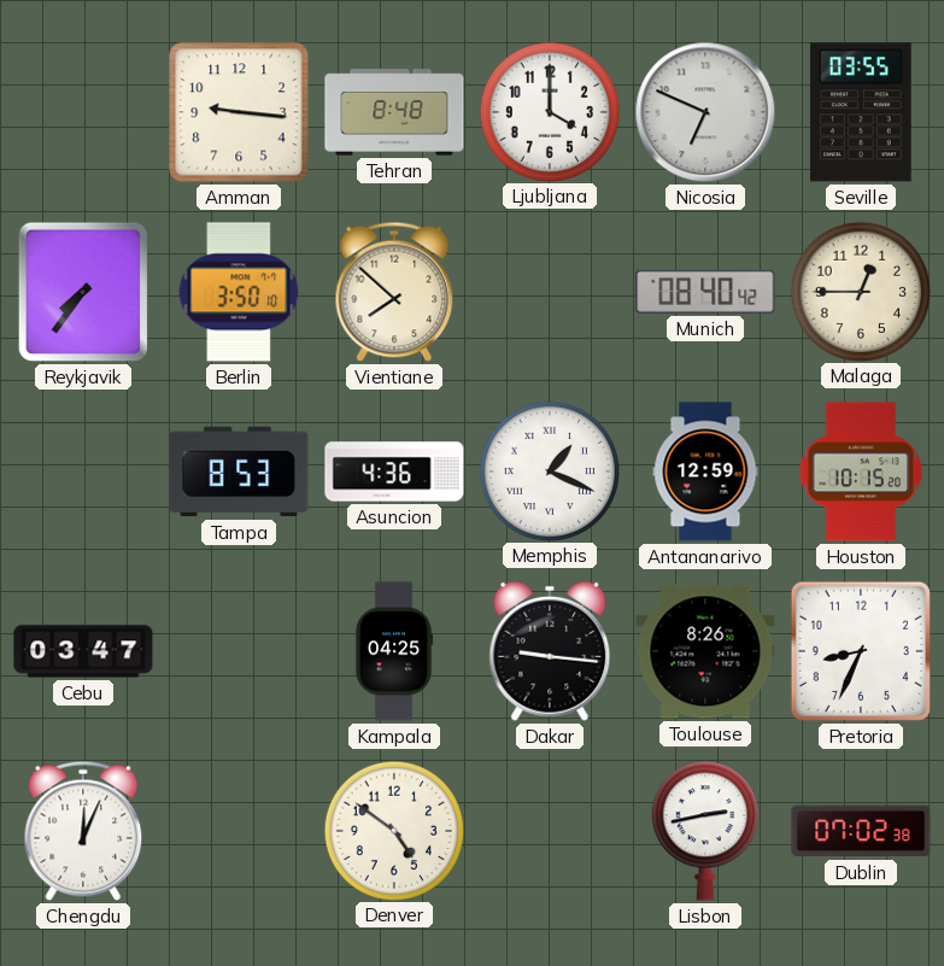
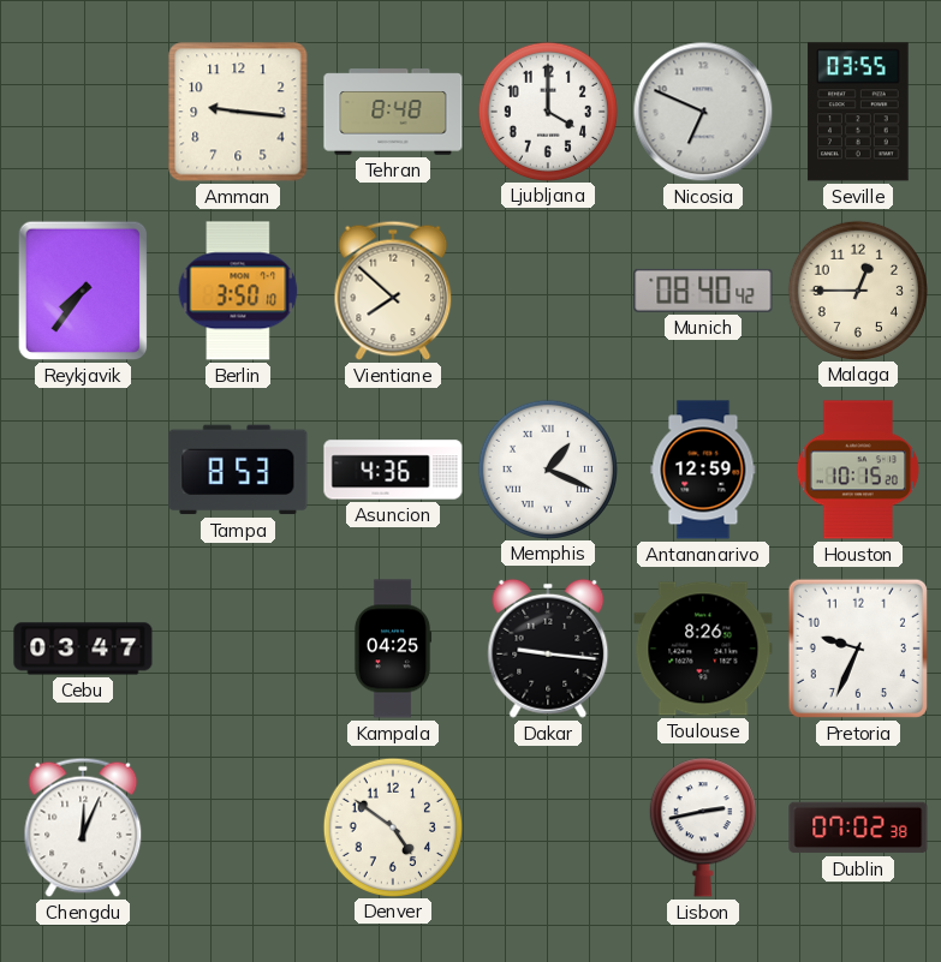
Pretoria: 8:34 -> 9:34
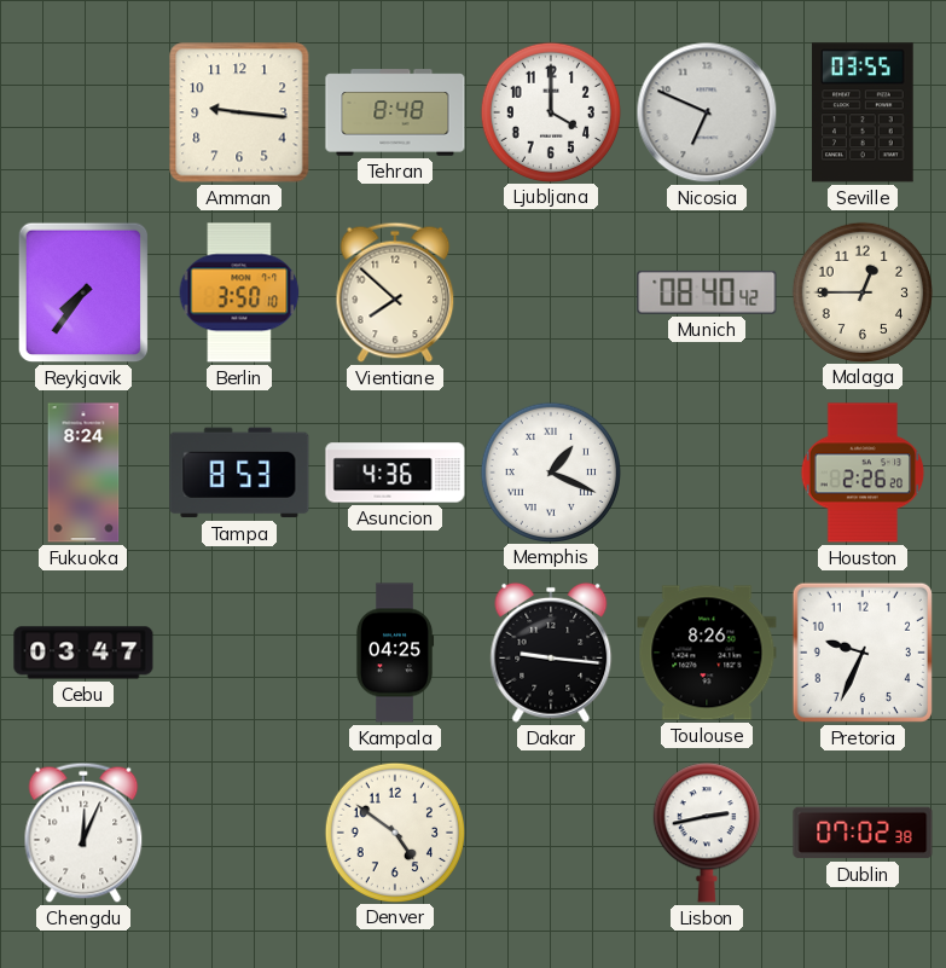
Fukuoka: none -> 8:24
Antananarivo: 12:59 -> none
Houston: 10:15 -> 2:26
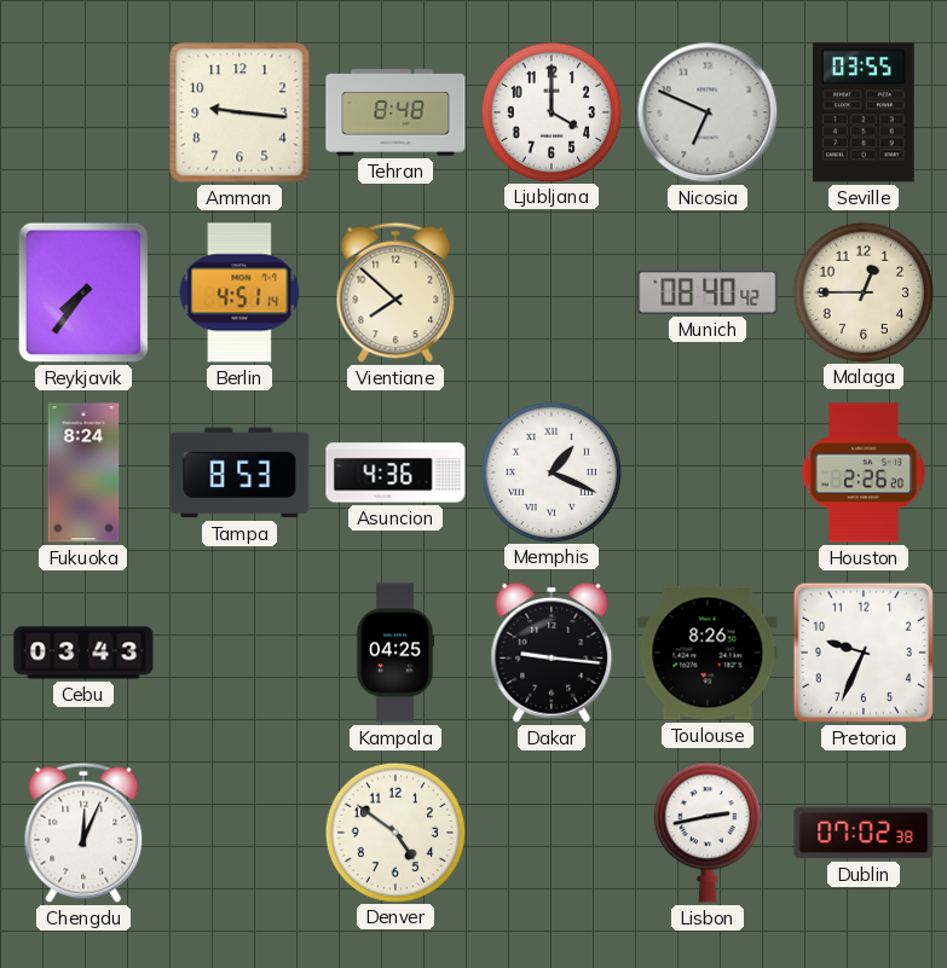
Berlin: 3:50 -> 4:51
Cebu: 03:47 -> 03:43
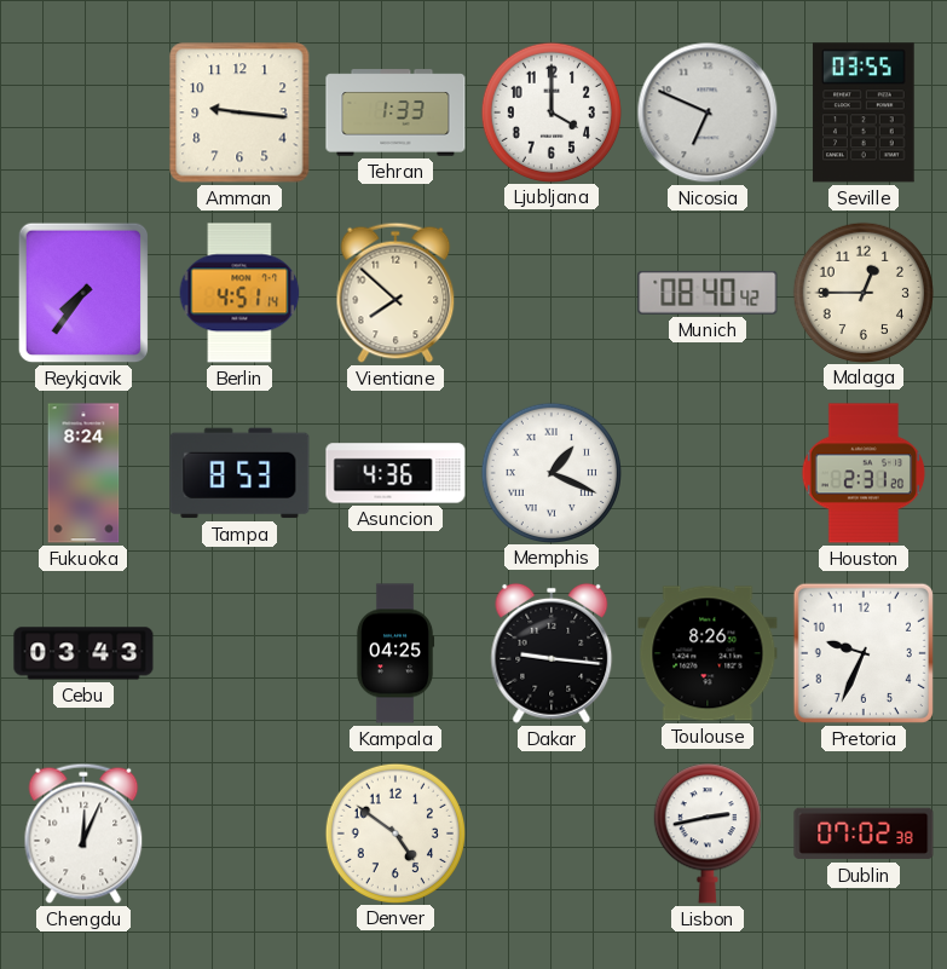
Tehran: 8:48 -> 1:33
Houston: 2:26 -> 2:31
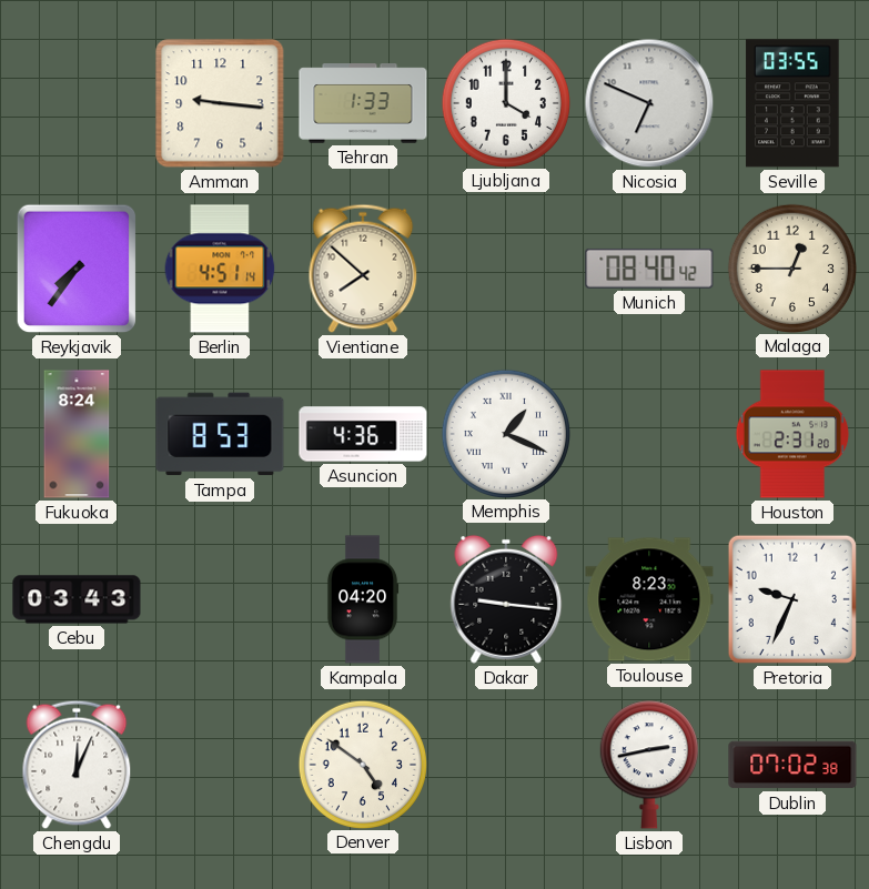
Kampala: 04:25 -> 04:20
Toulouse: 8:26 -> 8:23
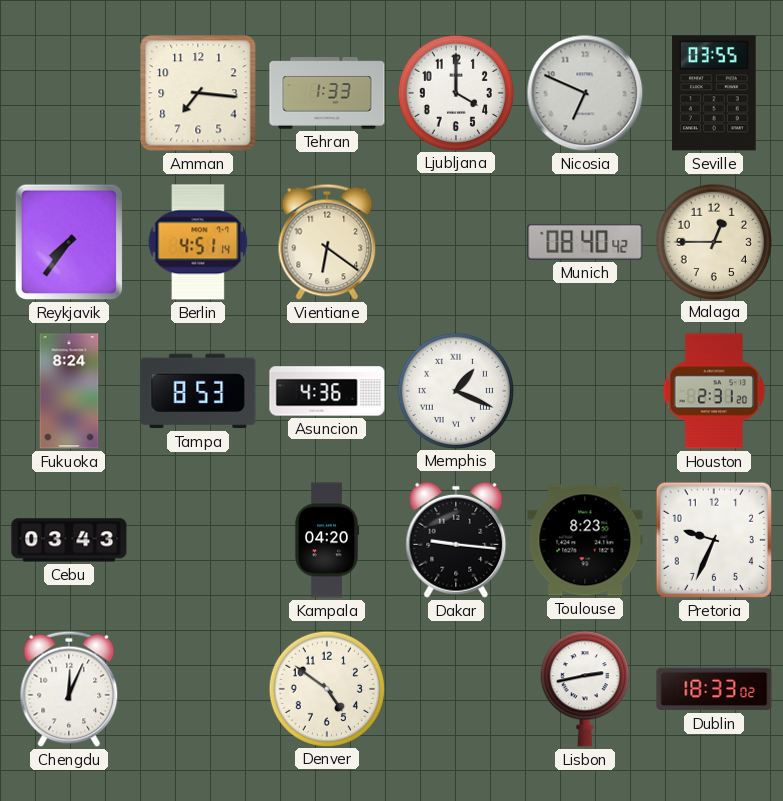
Amman: 9:16 -> 7:16
Vientiane: 7:52 -> 6:21
Dublin: 07:02 -> 18:33
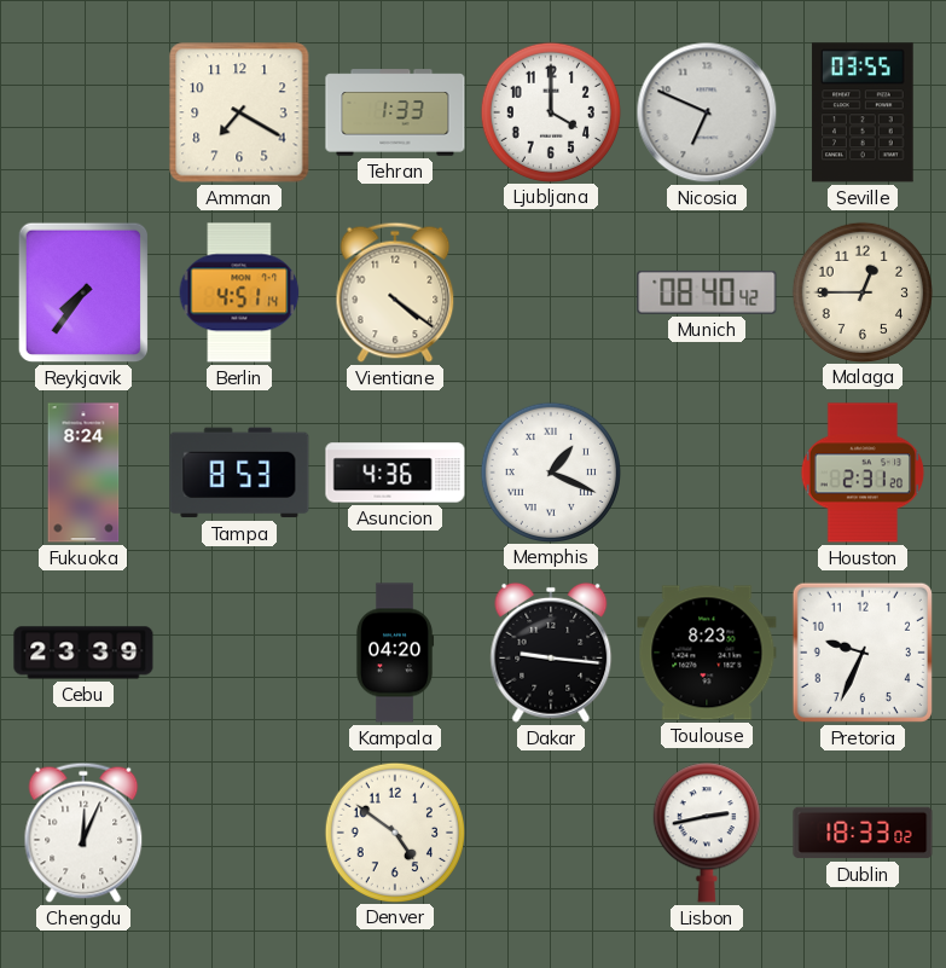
Amman: 7:16 -> 7:20
Vientiane: 6:21 -> 4:21
Cebu: 03:43 -> 23:39
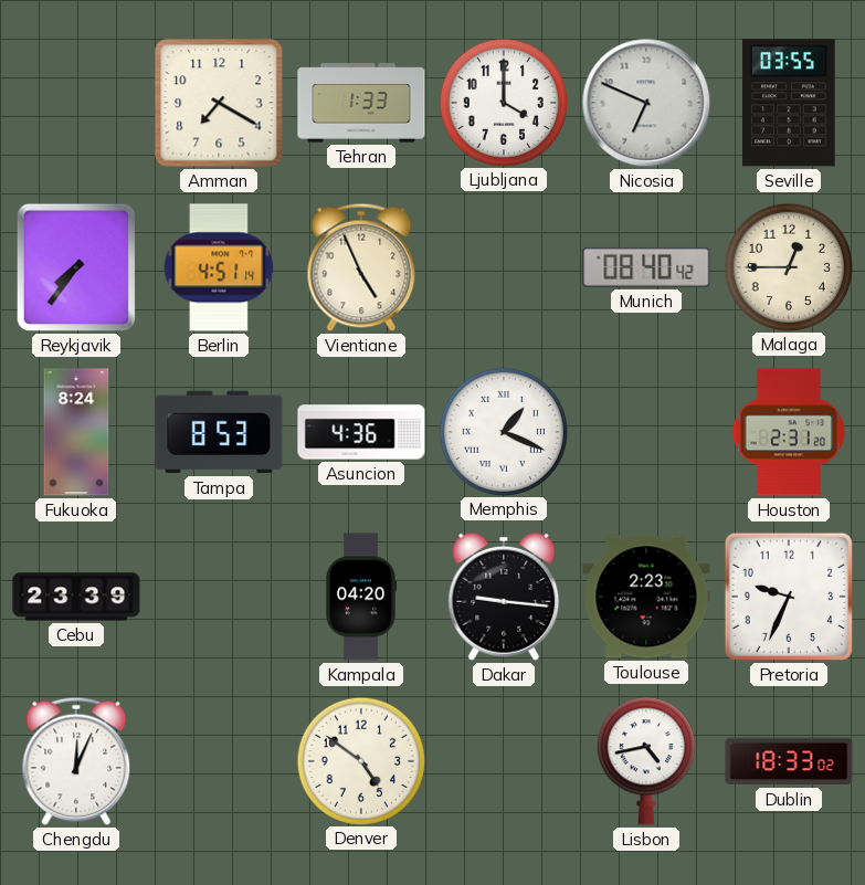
Vientiane: 4:21 -> 4:56
Toulouse: 8:23 -> 2:23
Lisbon: 2:43 -> 4:43
